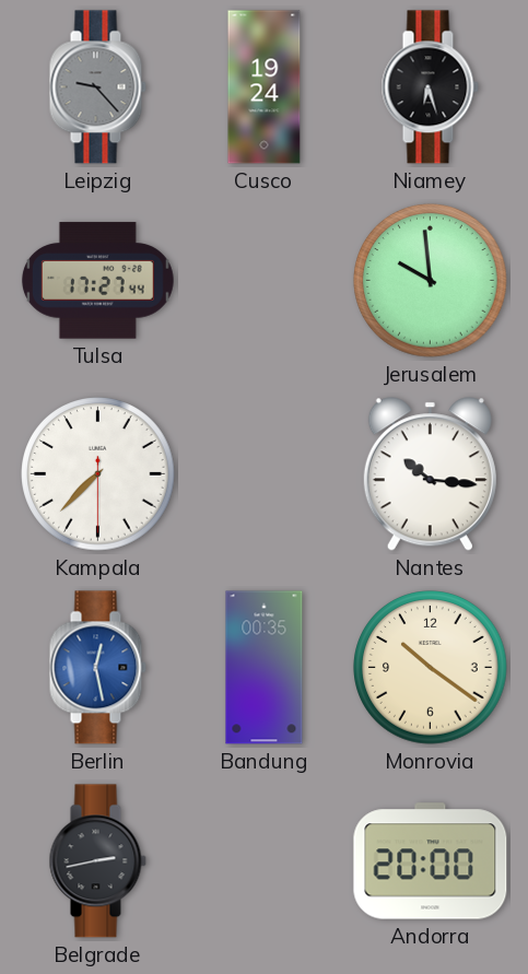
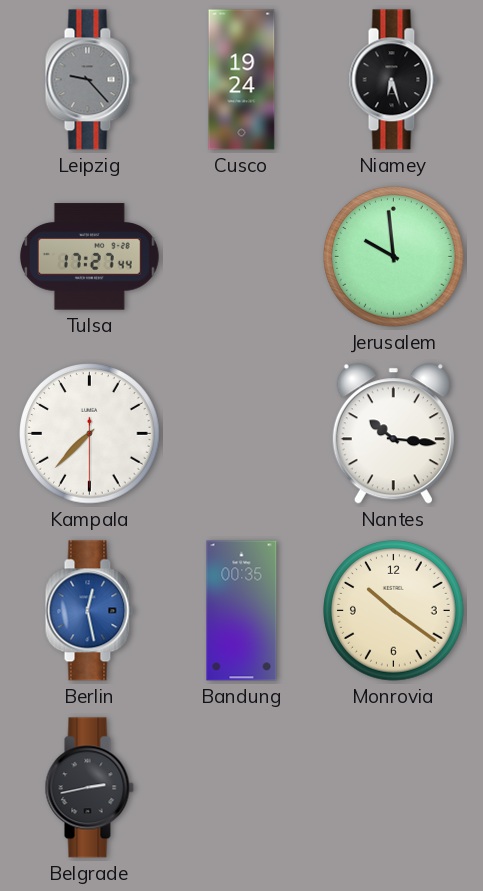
Andorra: 20:00 -> none
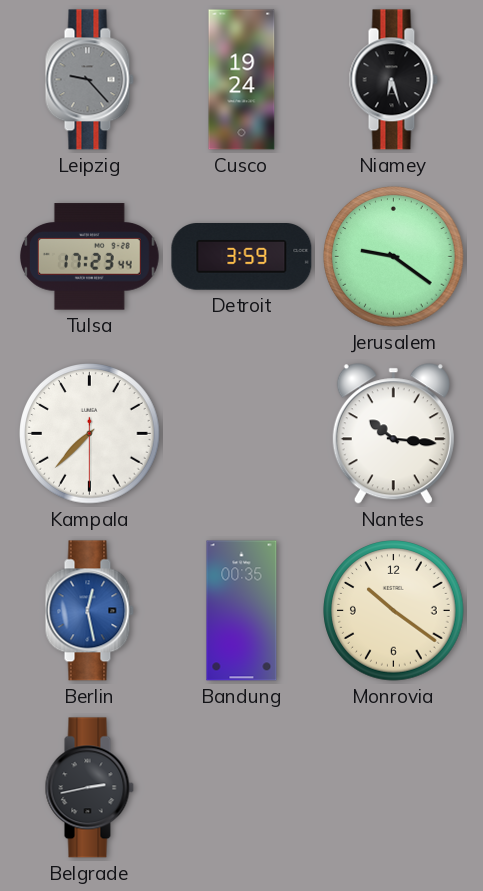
Tulsa: 17:27 -> 17:23
Detroit: none -> 3:59
Jerusalem: 9:59 -> 9:21
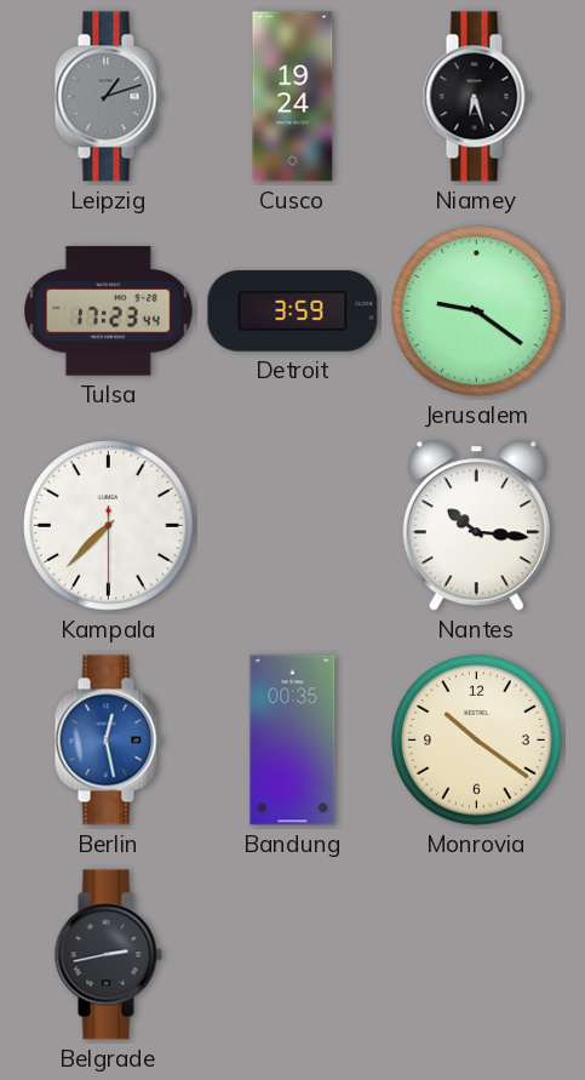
Leipzig: 9:23 -> 1:12
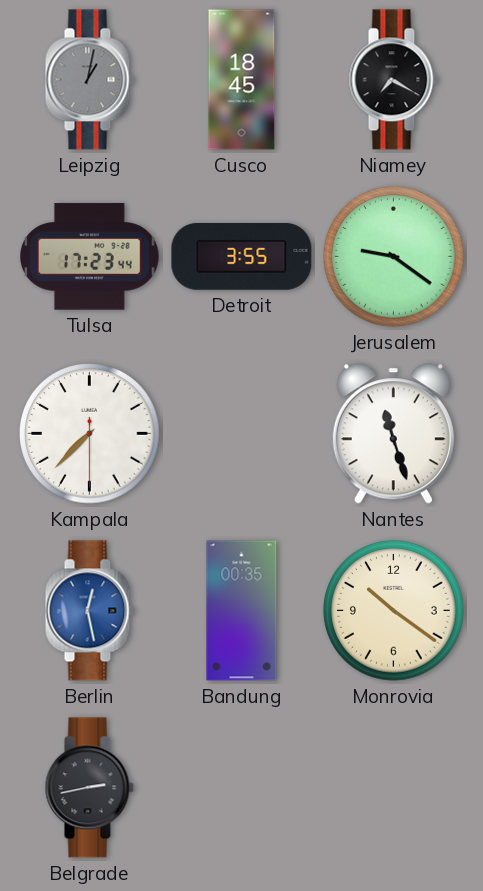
Leipzig: 1:12 -> 1:02
Cusco: 19:24 -> 18:45
Niamey: 6:27 -> 7:20
Detroit: 3:59 -> 3:55
Nantes: 10:16 -> 11:27
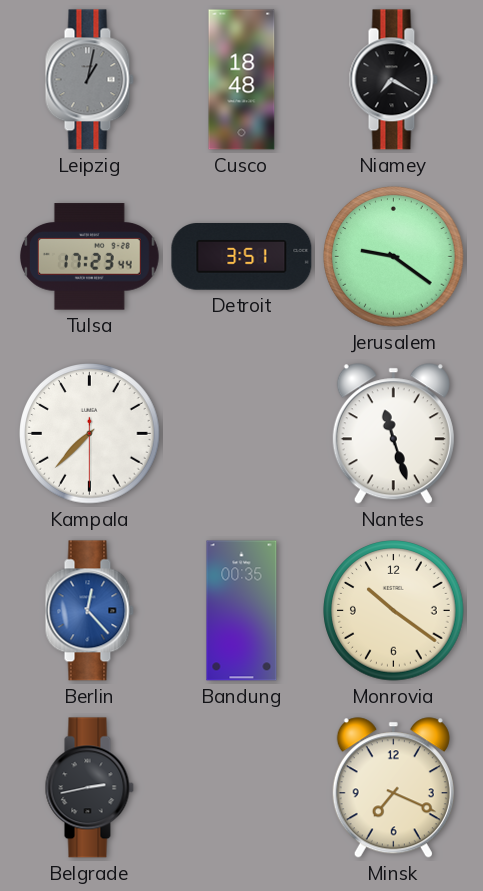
Cusco: 18:45 -> 18:48
Detroit: 3:55 -> 3:51
Berlin: 12:28 -> 12:23
Minsk: none -> 7:19
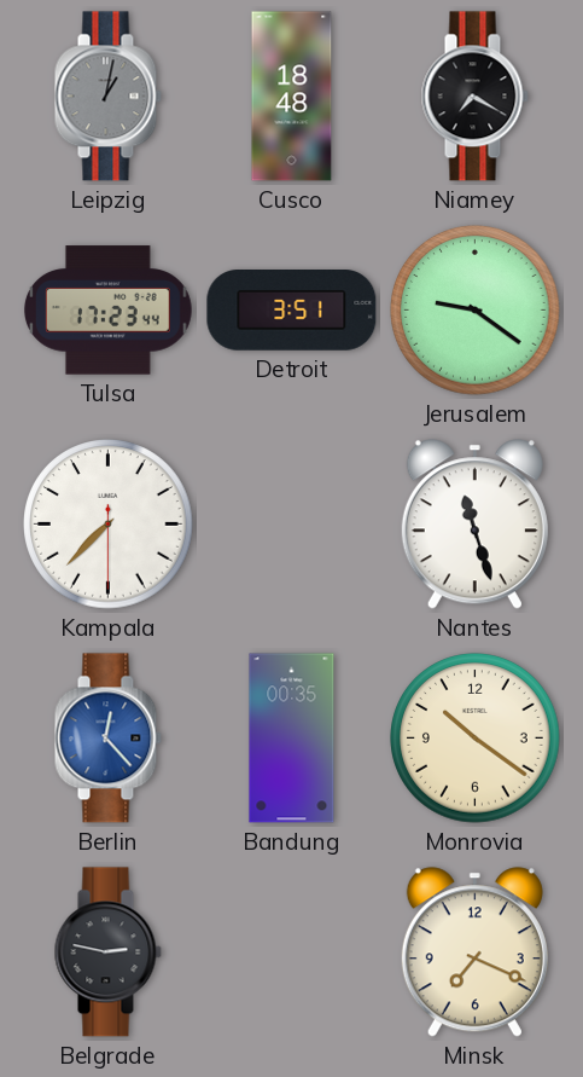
Belgrade: 2:43 -> 2:47
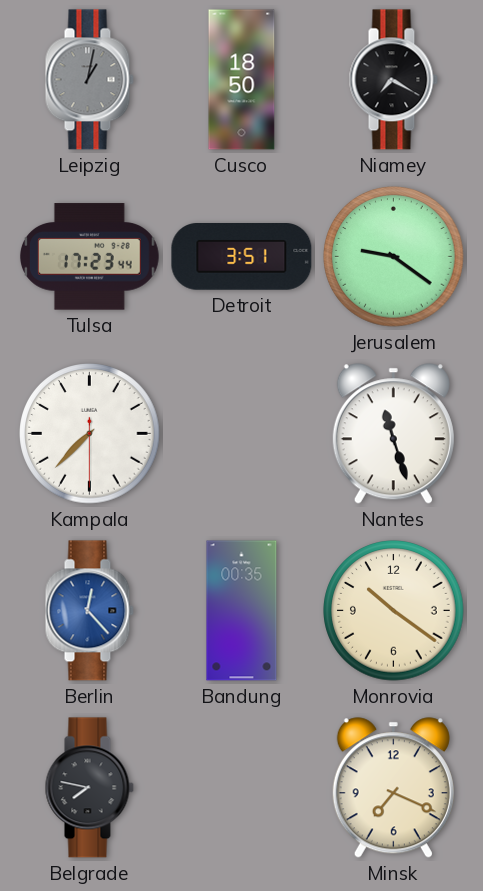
Cusco: 18:48 -> 18:50
Belgrade: 2:47 -> 7:47
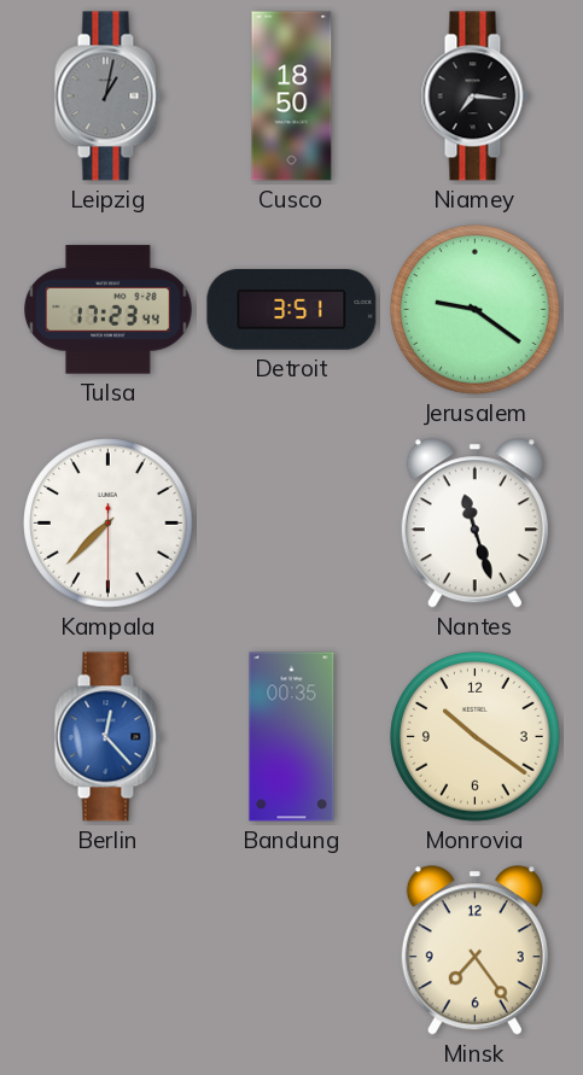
Niamey: 7:20 -> 7:16
Belgrade: 7:47 -> none
Minsk: 7:19 -> 7:24
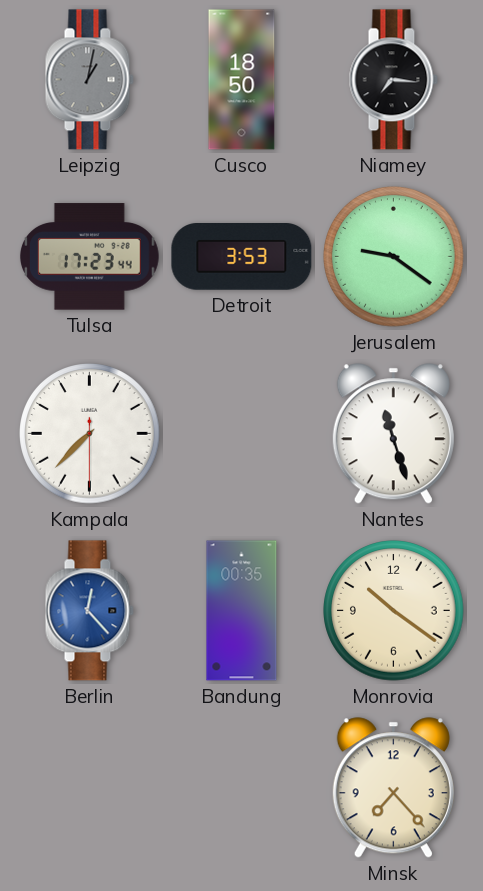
Detroit: 3:51 -> 3:53
Minsk: 7:24 -> 7:23
